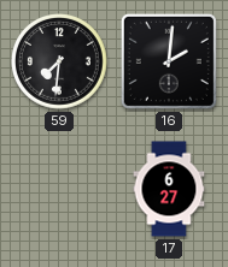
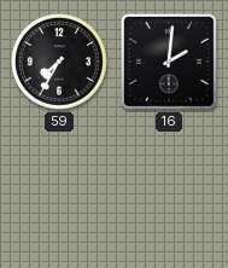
59: 7:31 -> 7:35
17: 6:27 -> none
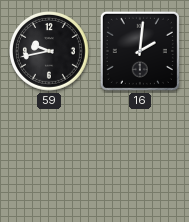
59: 7:35 -> 9:43
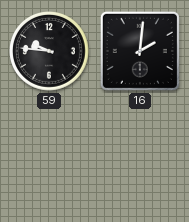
59: 9:43 -> 9:46
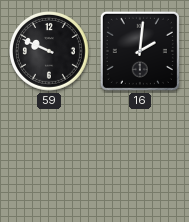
59: 9:46 -> 9:49
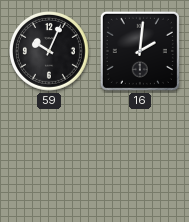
59: 9:49 -> 10:04
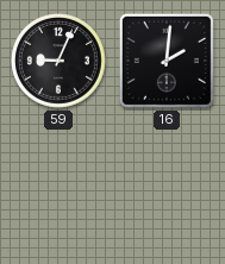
59: 10:04 -> 9:04
